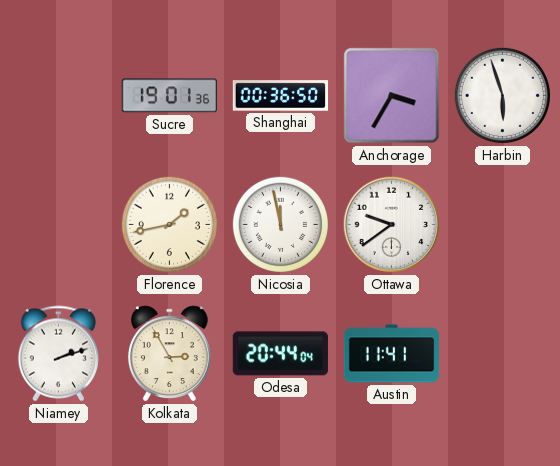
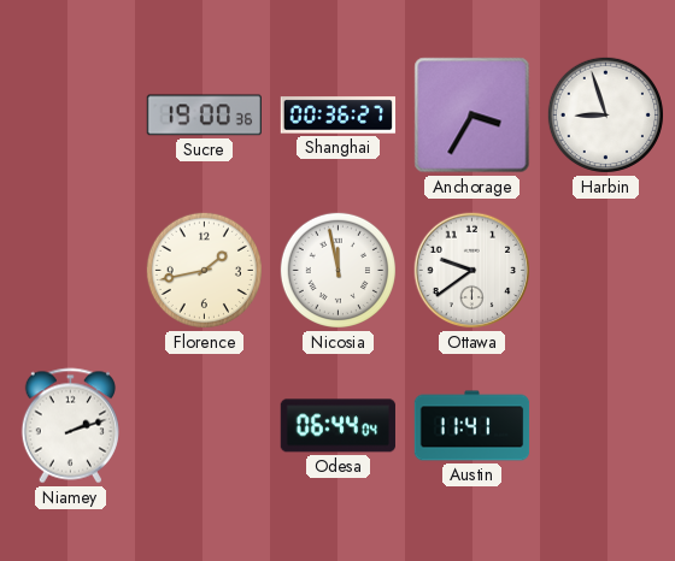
Sucre: 19:01 -> 19:00
Shanghai: 00:36:50 -> 00:36:27
Harbin: 5:57 -> 8:57
Kolkata: 2:55 -> none
Odesa: 20:44 -> 06:44
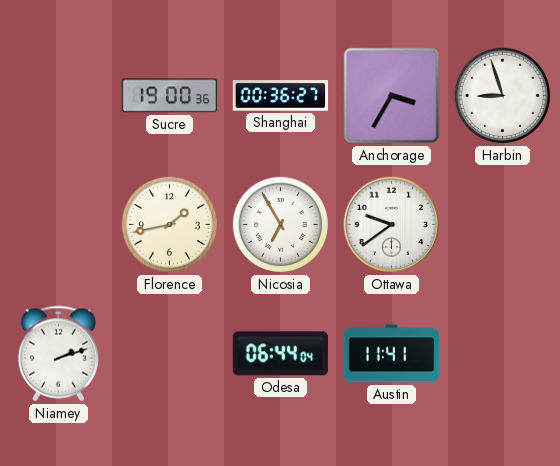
Nicosia: 11:58 -> 6:55
